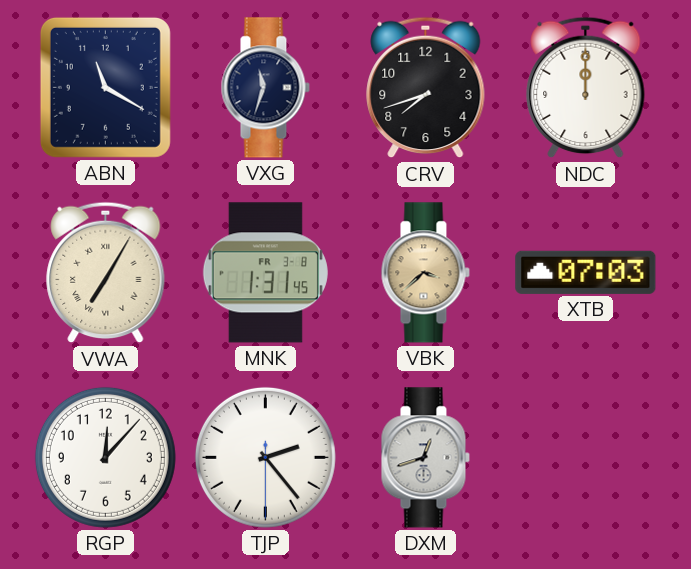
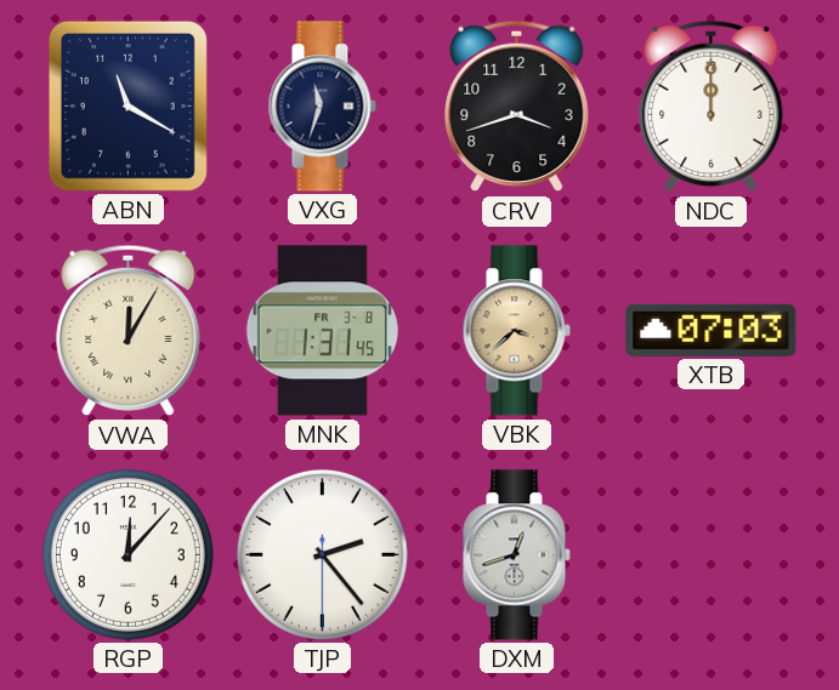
CRV: 7:42 -> 3:42
VWA: 7:05 -> 12:05
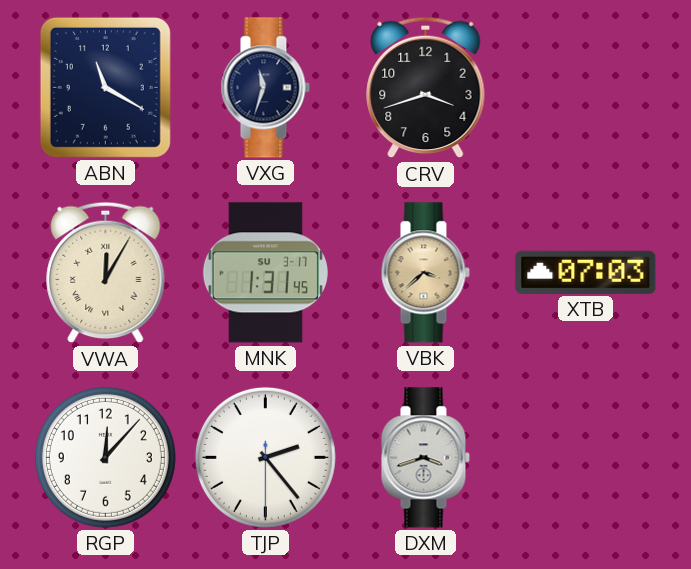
NDC: 12:00 -> none
MNK date: FR 3-8 -> SU 3-17
DXM: 12:42 -> 3:42
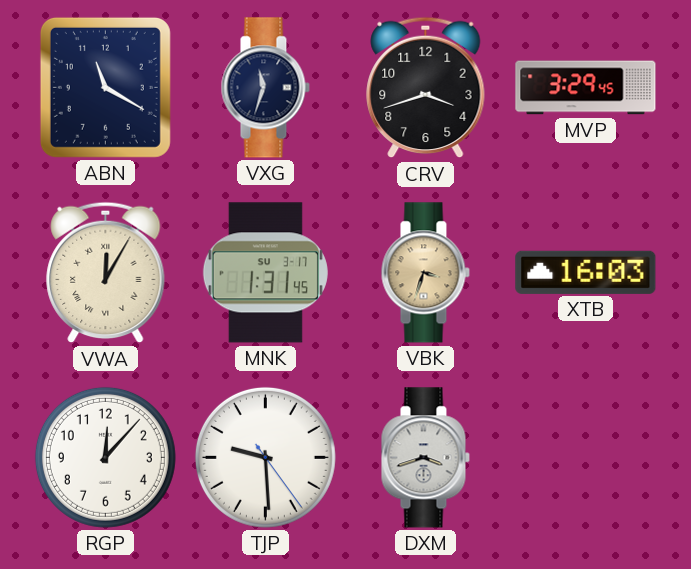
MVP: none -> 3:29
VBK: 3:38 -> 3:33
XTB: 07:03 -> 16:03
TJP: 2:23 -> 9:29
